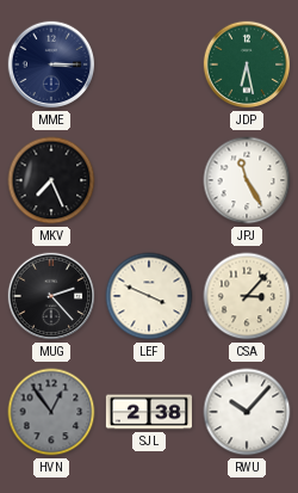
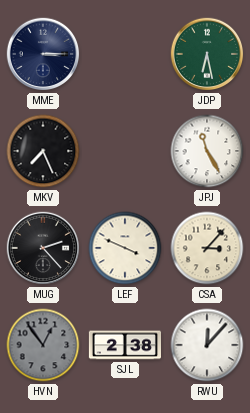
RWU: 10:07 -> 12:07
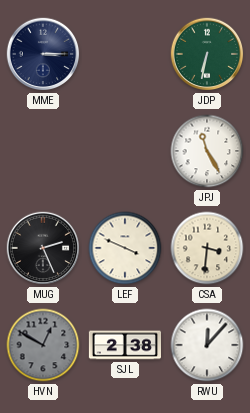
JDP: 6:28 -> 6:32
MKV: 7:26 -> none
MUG: 2:23 -> 2:26
CSA: 3:07 -> 3:31
HVN: 12:54 -> 12:50
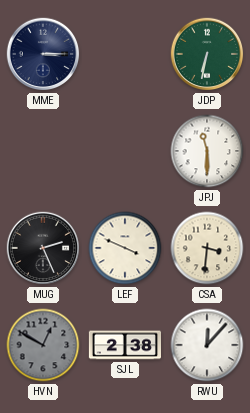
JPJ: 11:25 -> 11:30
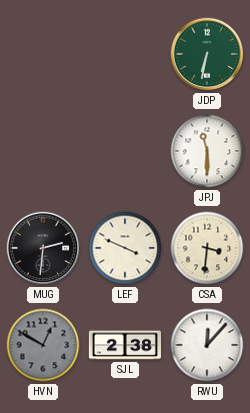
MME: 3:15 -> none
MUG: 2:26 -> 2:31
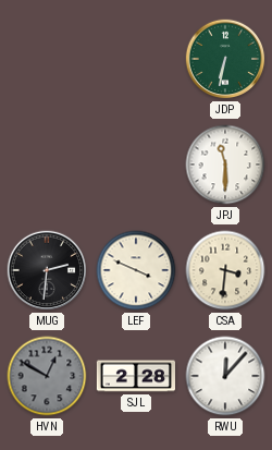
SJL: 2:38 -> 2:28
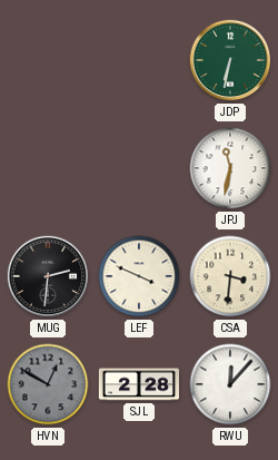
JPJ: 11:30 -> 11:32
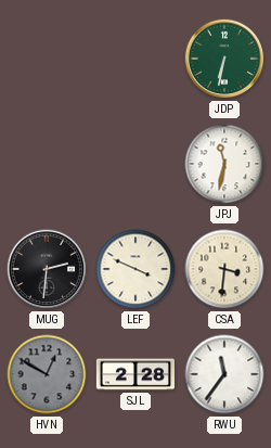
RWU: 12:07 -> 11:36
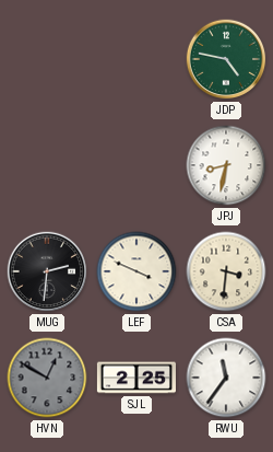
JDP: 6:32 -> 4:47
JPJ: 11:32 -> 8:32
SJL: 2:28 -> 2:25
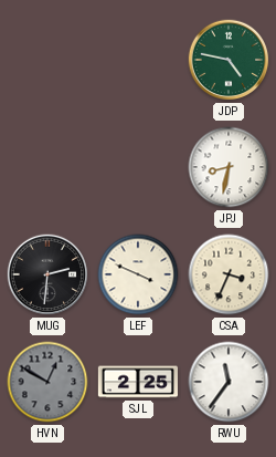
CSA: 3:31 -> 3:34
